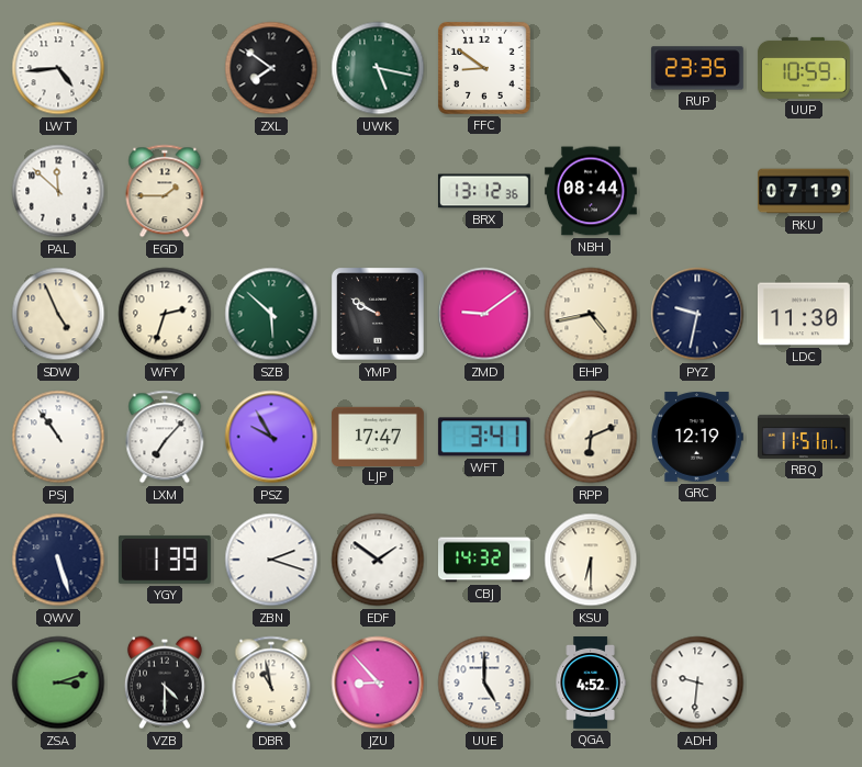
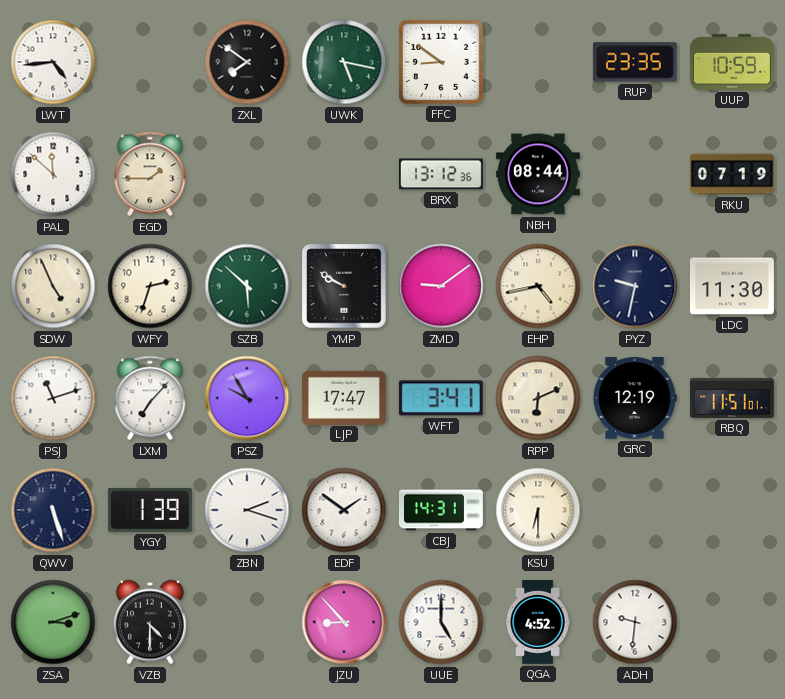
PSJ: 10:54 -> 11:12
CBJ: 14:32 -> 14:31
DBR: 10:58 -> none
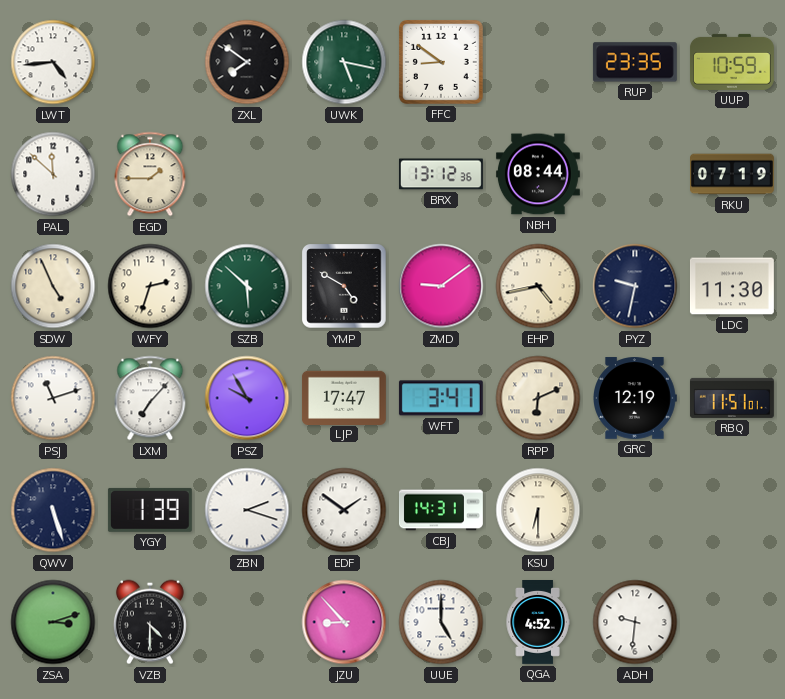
YMP: 9:50 -> 4:50
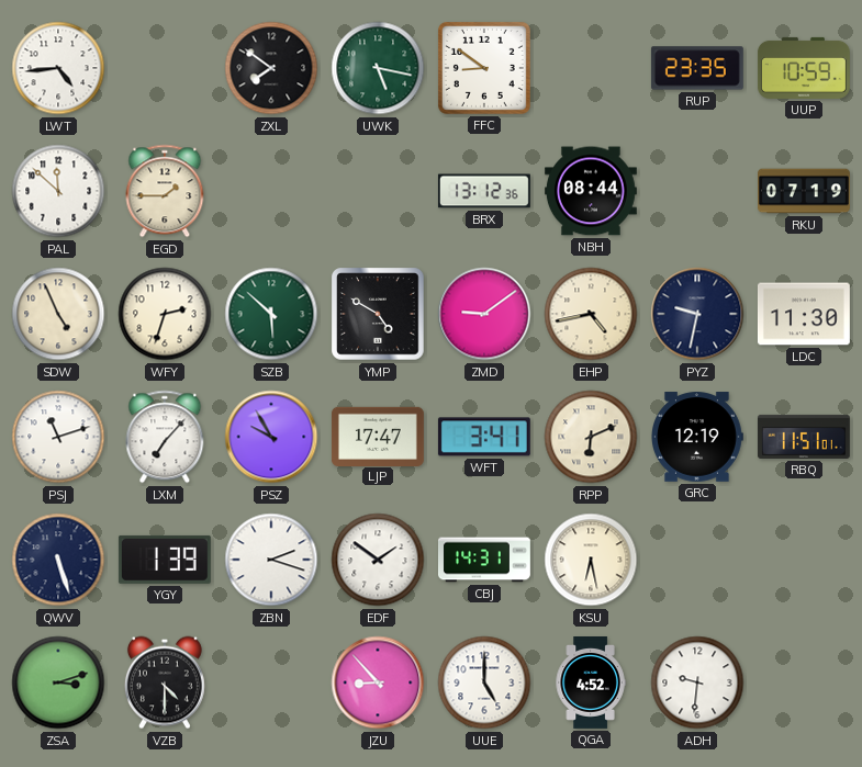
KSU: 6:30 -> 6:28
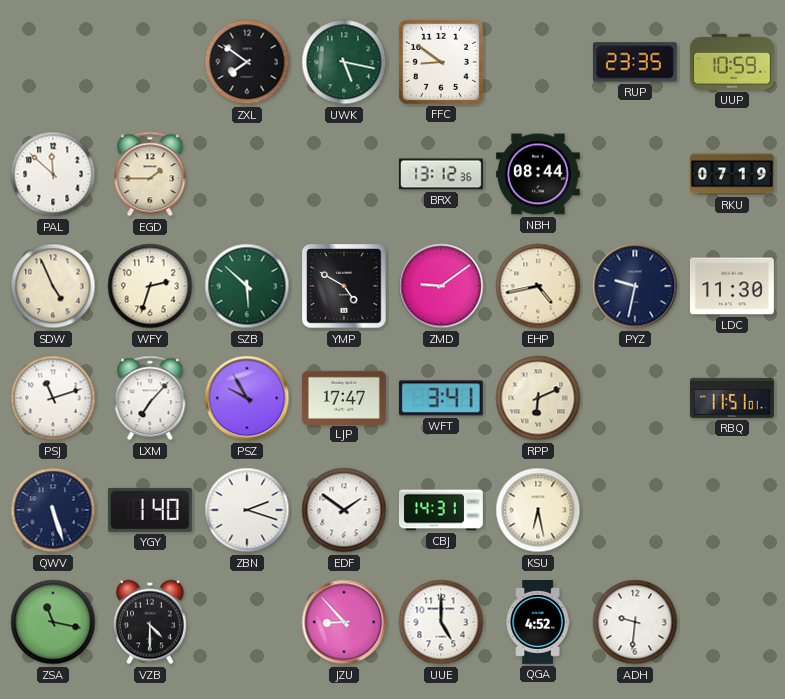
LWT: 4:44 -> none
GRC: 12:19 -> none
YGY: 1:39 -> 1:40
ZSA: 3:12 -> 11:17
